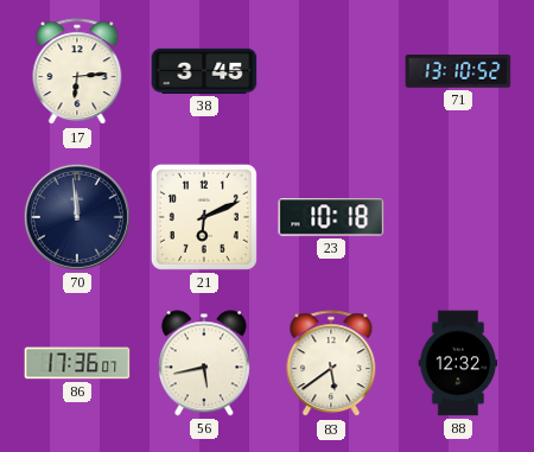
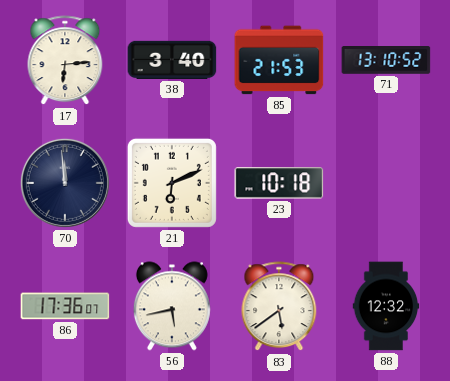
38: 3:45 -> 3:40
85: none -> 21:53
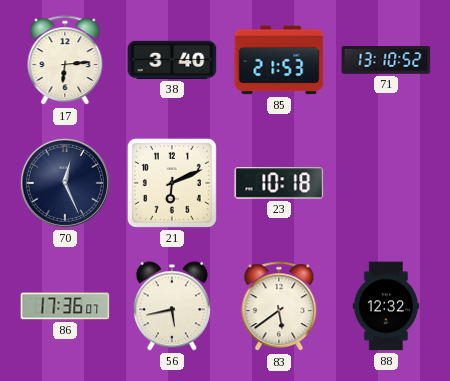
70: 11:59 -> 12:26
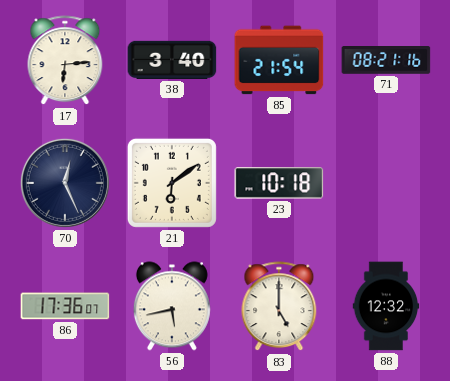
85: 21:53 -> 21:54
71: 13:10 -> 08:21
21: 6:11 -> 6:09
83: 5:39 -> 5:00
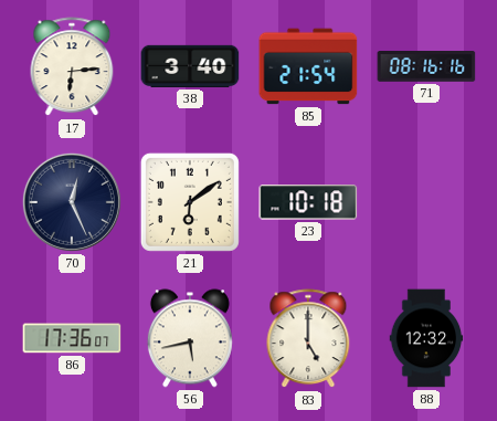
71: 08:21 -> 08:16
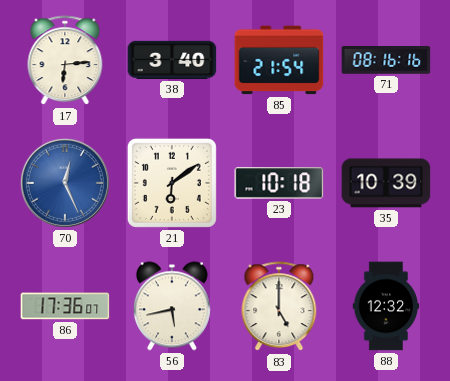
70 dial: navy -> blue
35: none -> 10:39
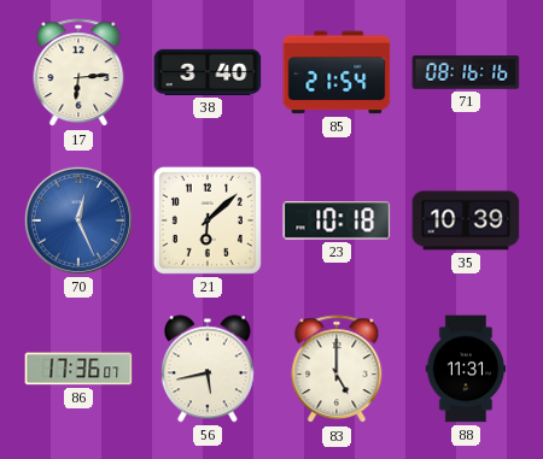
21: 6:09 -> 6:08
88: 12:32 -> 11:31
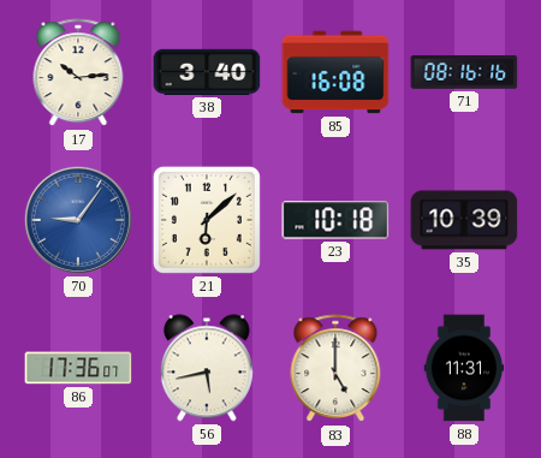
17: 6:14 -> 10:14
85: 21:54 -> 16:08
70: 12:26 -> 9:06
